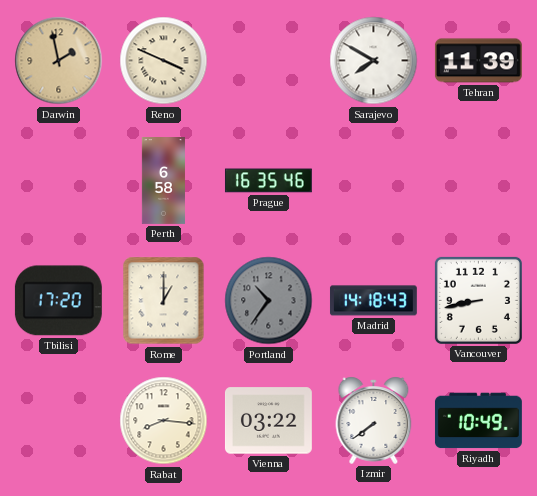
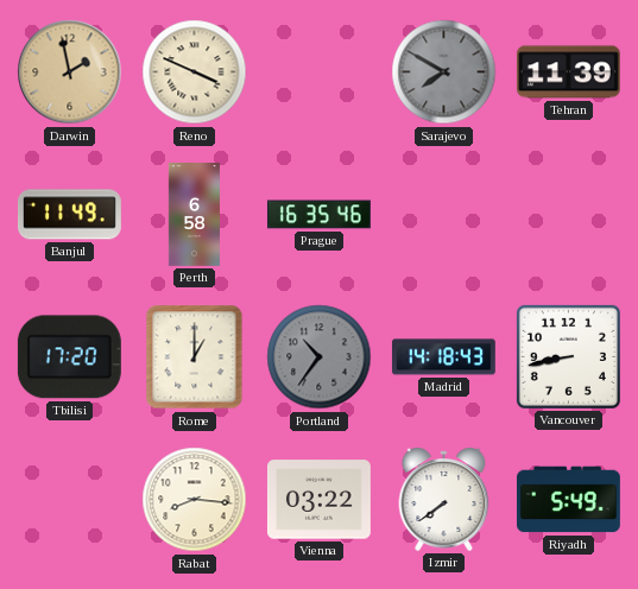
Sarajevo dial: white -> grey
Banjul: none -> 11:49
Riyadh: 10:49 -> 5:49
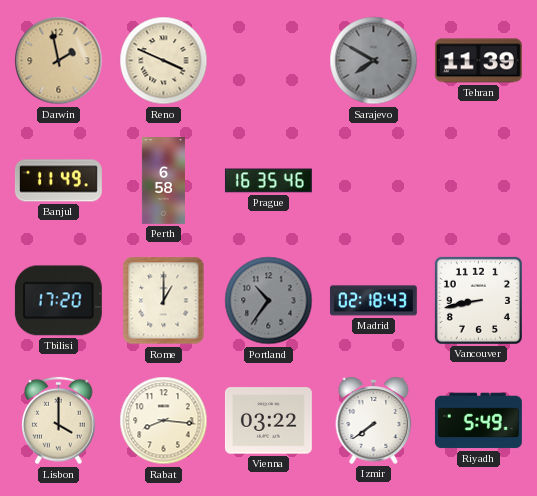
Madrid: 14:18 -> 02:18
Lisbon: none -> 4:00
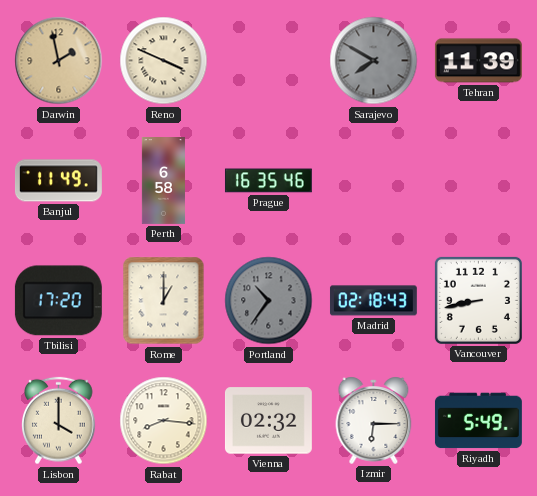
Vienna: 03:22 -> 02:32
Izmir: 7:39 -> 6:15
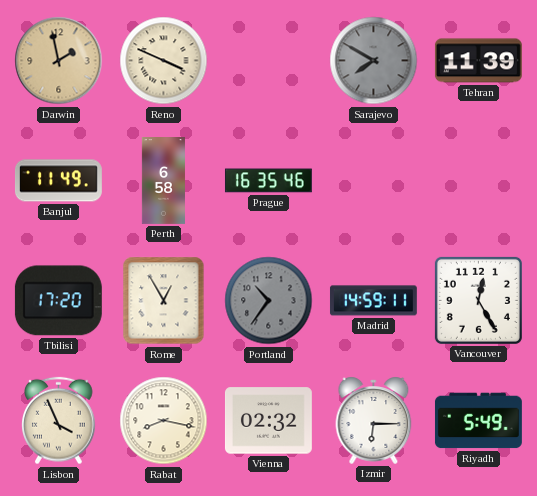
Rome: 1:00 -> 12:55
Madrid: 02:18 -> 14:59
Vancouver: 8:43 -> 12:25
Lisbon: 4:00 -> 3:56
Rabat: 8:16 -> 8:17
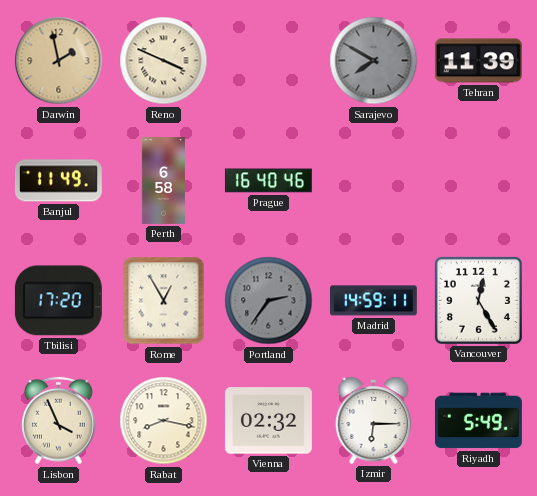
Prague: 16:35 -> 16:40
Portland: 10:36 -> 2:36
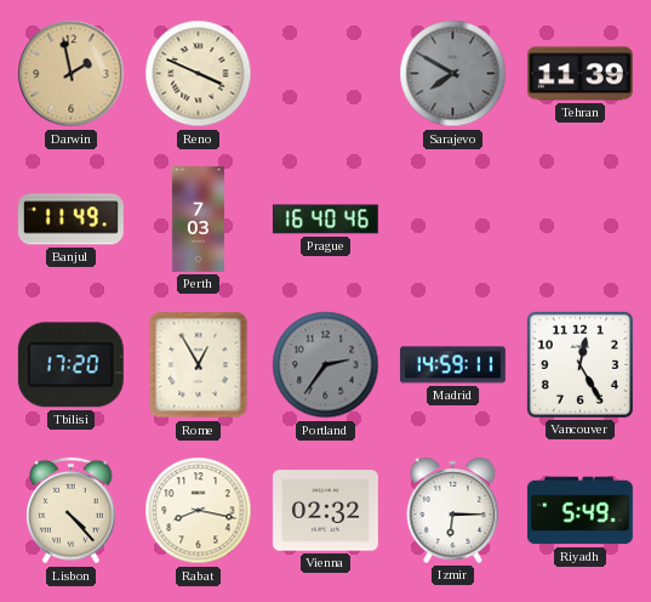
Perth: 6:58 -> 7:03
Lisbon: 3:56 -> 4:23
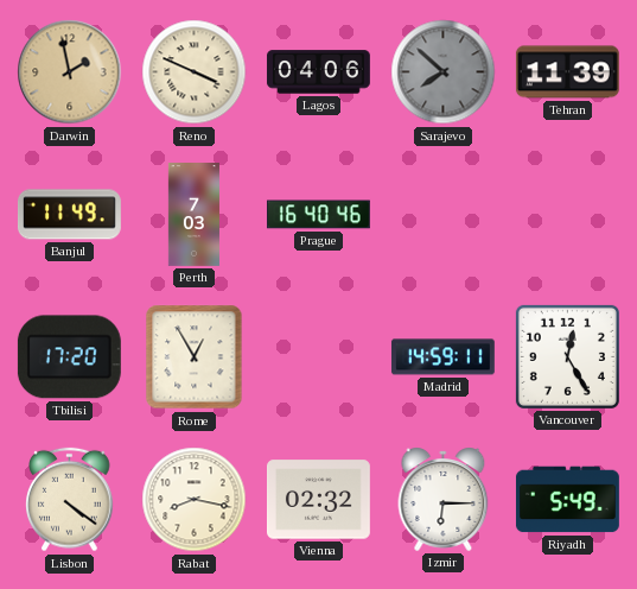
Lagos: none -> 04:06
Sarajevo: 7:50 -> 7:52
Portland: 2:36 -> none
Lisbon: 4:23 -> 4:21
